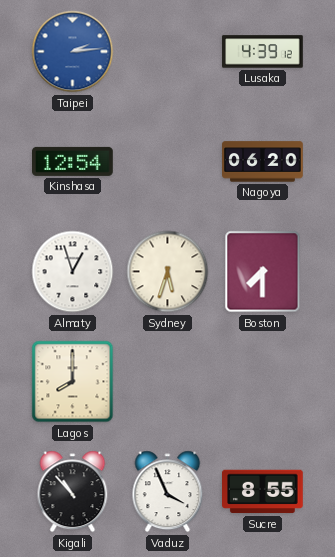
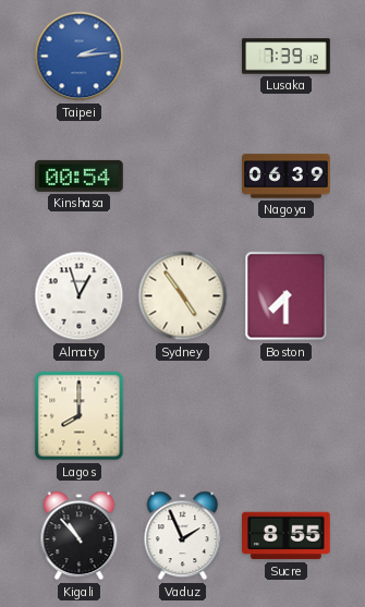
Lusaka: 4:39 -> 7:39
Kinshasa: 12:54 -> 00:54
Nagoya: 06:20 -> 06:39
Sydney: 5:33 -> 4:54
Vaduz: 3:56 -> 1:56
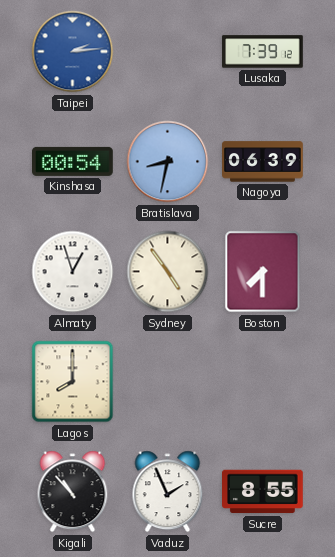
Bratislava: none -> 8:32
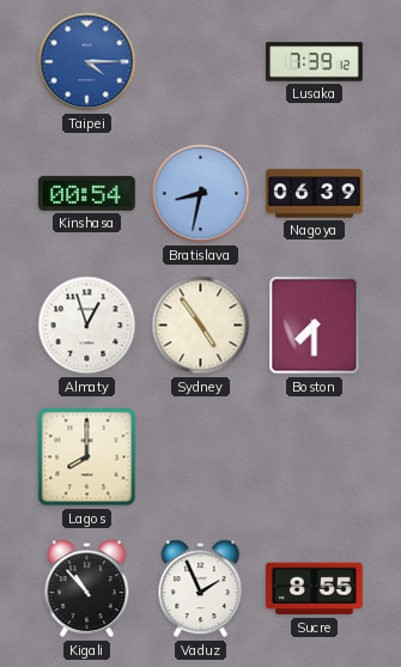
Taipei: 2:14 -> 4:15
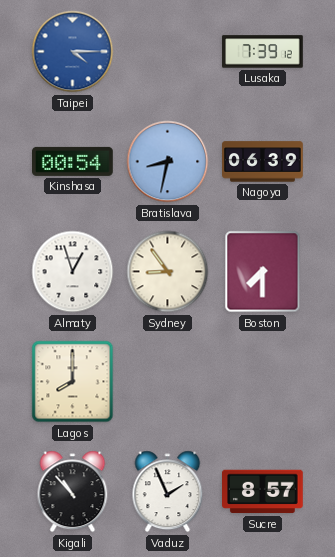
Sydney: 4:54 -> 8:54
Sucre: 8:55 -> 8:57
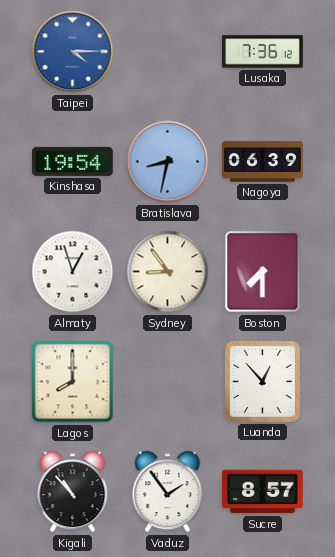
Lusaka: 7:39 -> 7:36
Kinshasa: 00:54 -> 19:54
Luanda: none -> 12:53
Vaduz: 1:56 -> 1:54
